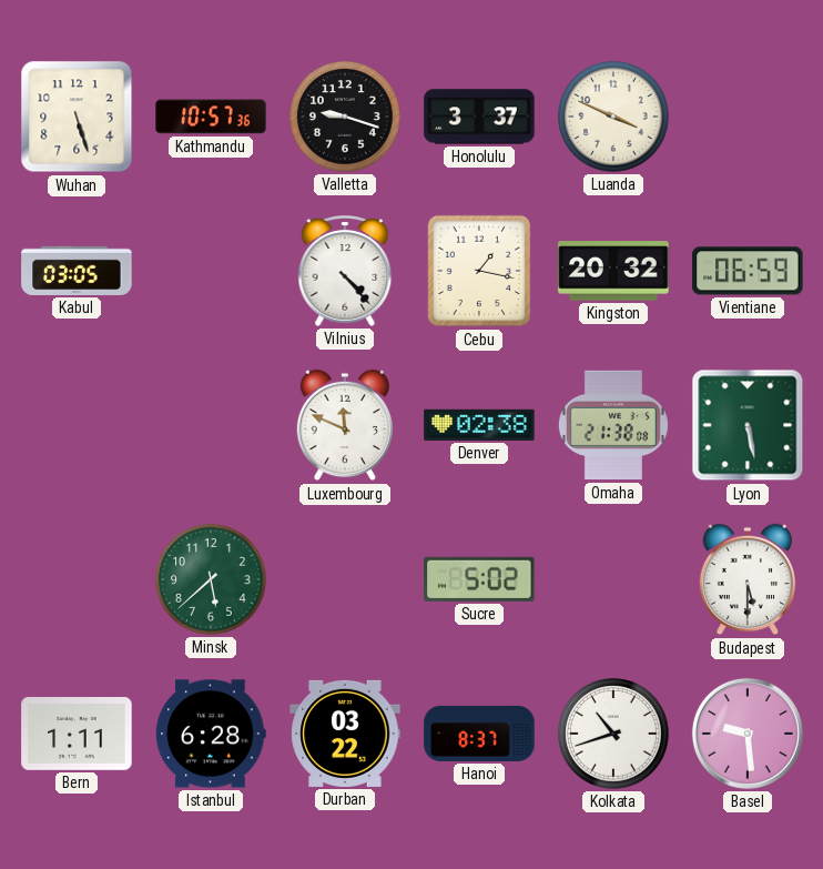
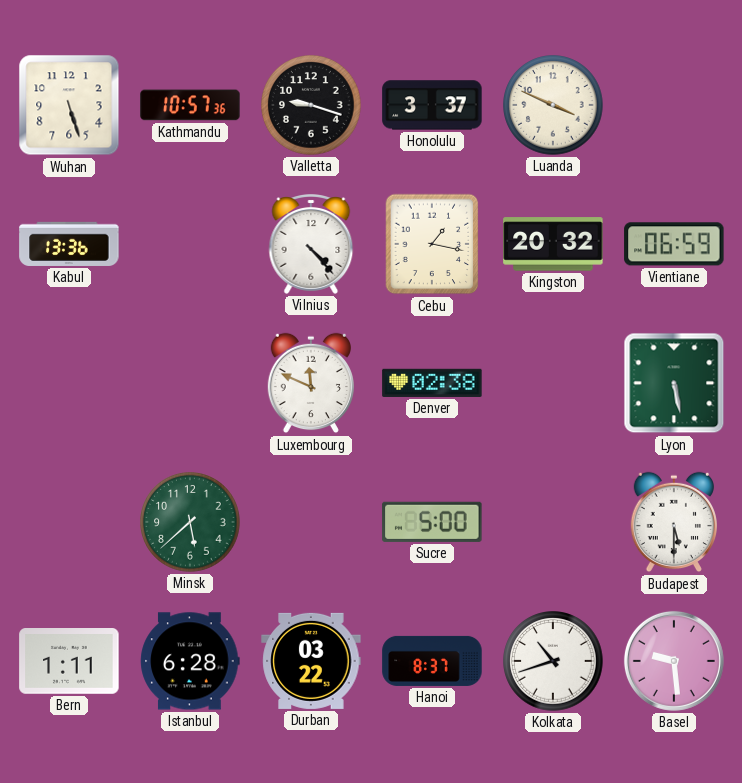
Kabul: 03:05 -> 13:36
Omaha: 21:38 -> none
Sucre: 5:02 -> 5:00
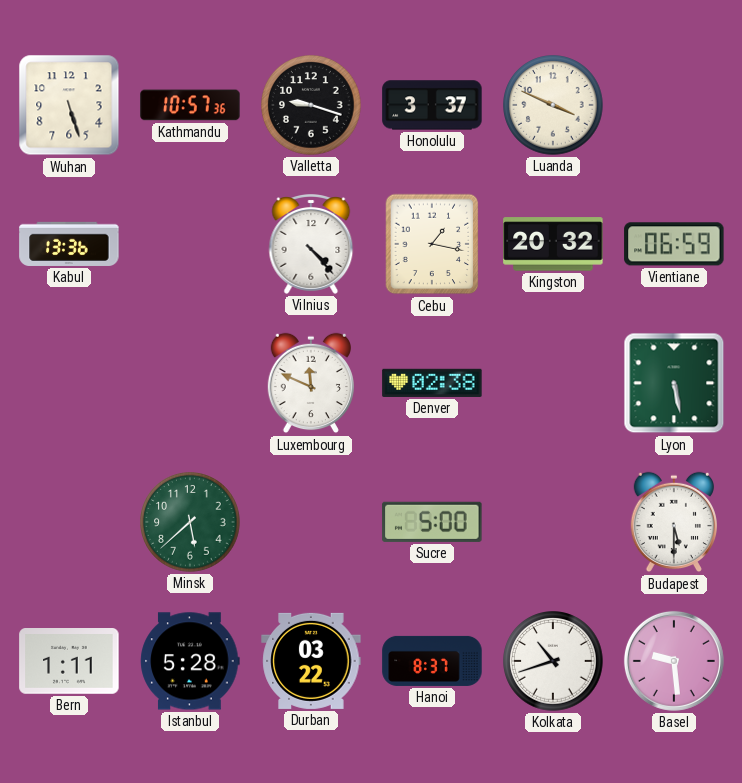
Istanbul: 6:28 -> 5:28
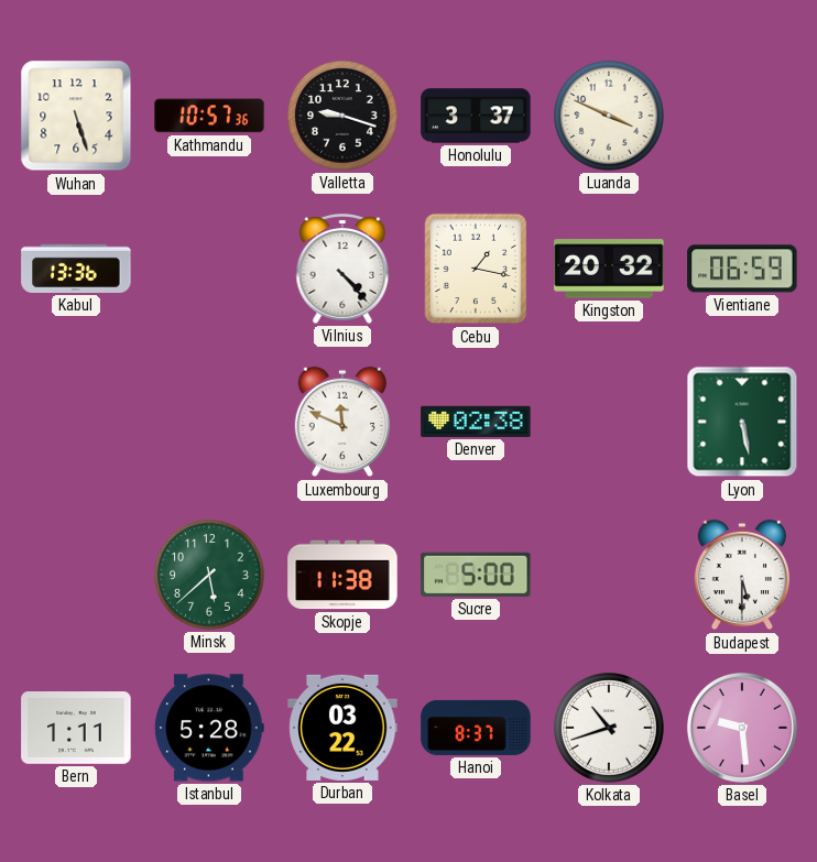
Skopje: none -> 11:38
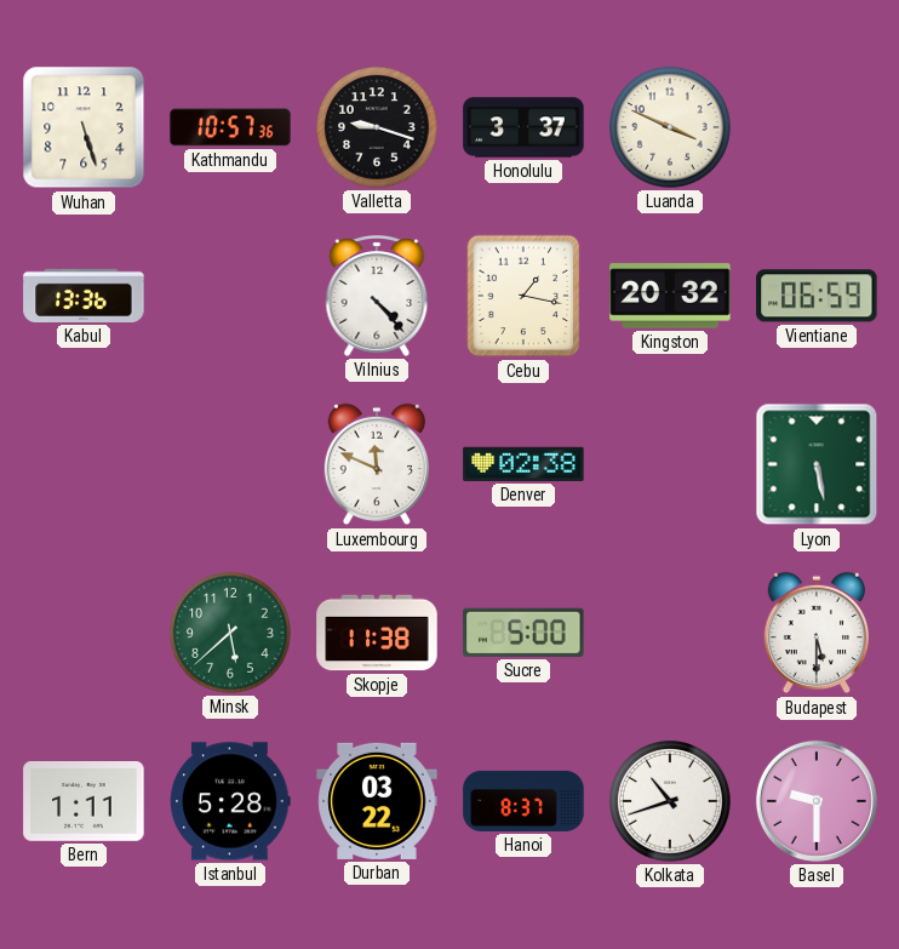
Basel: 9:29 -> 9:30
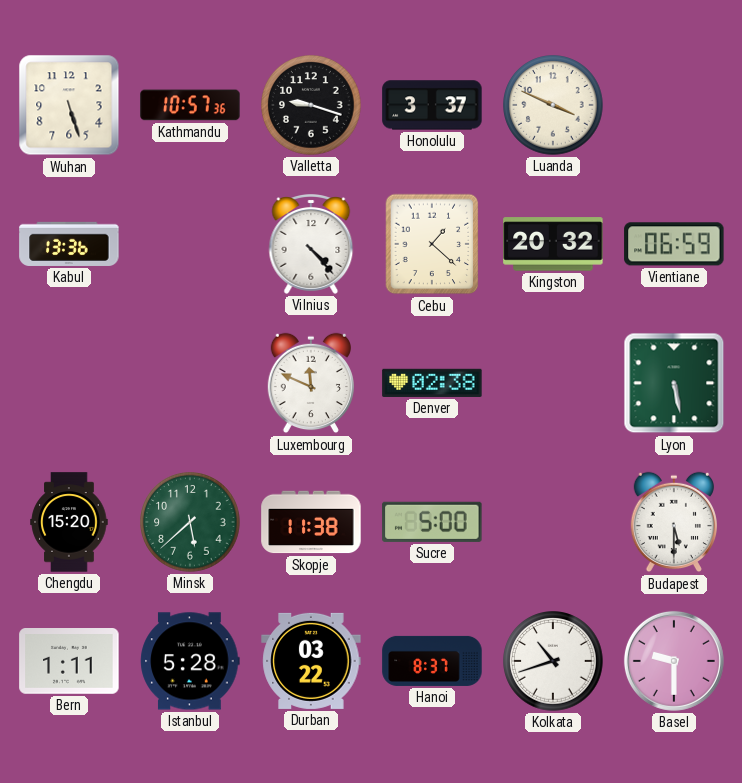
Cebu: 1:17 -> 1:22
Chengdu: none -> 15:20
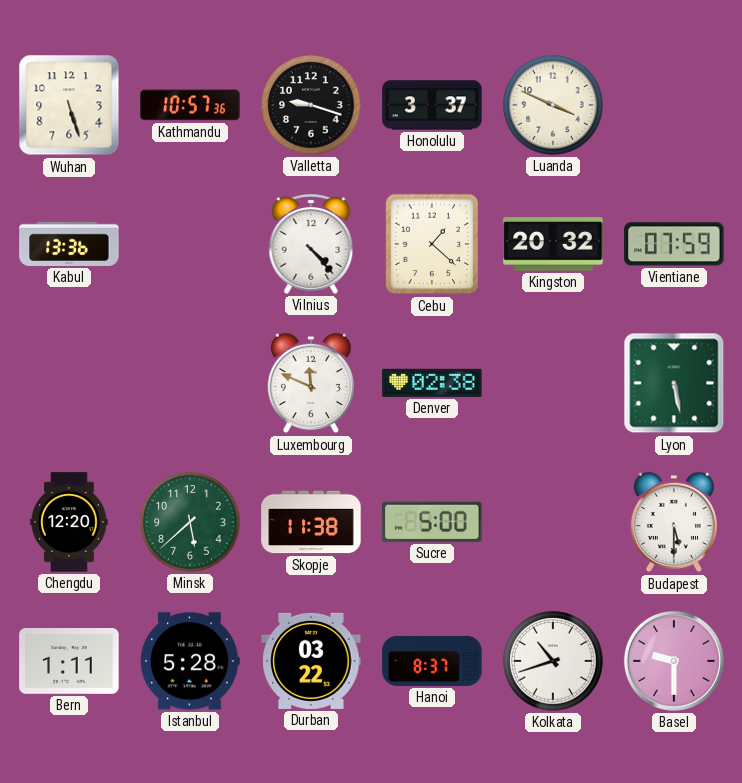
Vientiane: 06:59 -> 07:59
Chengdu: 15:20 -> 12:20
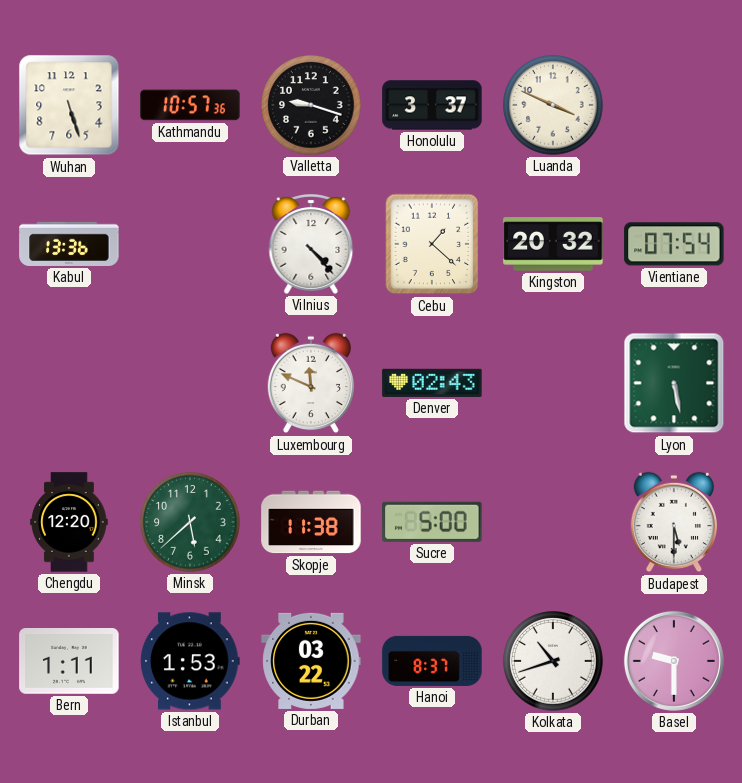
Vientiane: 07:59 -> 07:54
Denver: 02:38 -> 02:43
Istanbul: 5:28 -> 1:53
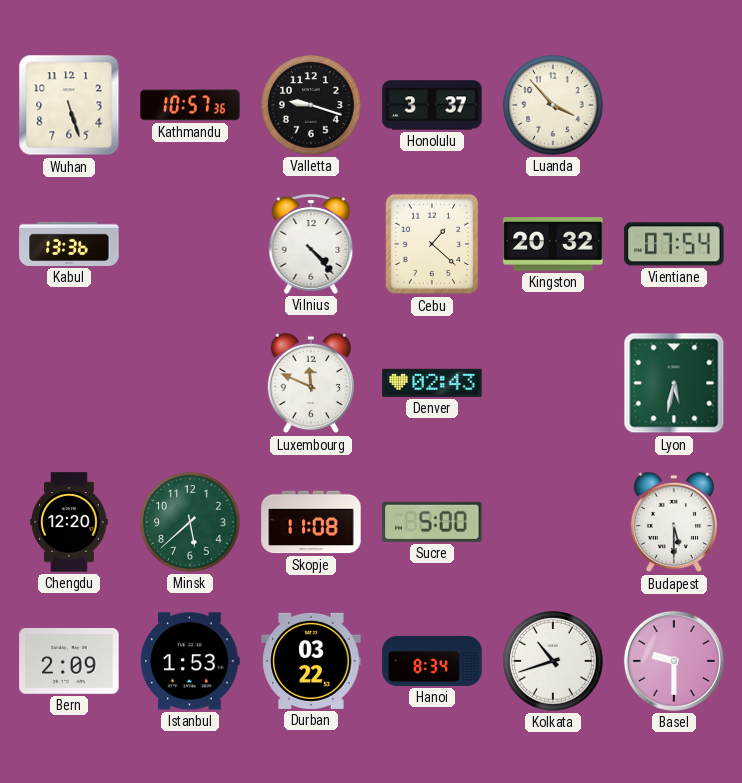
Luanda: 3:49 -> 3:53
Lyon: 5:28 -> 5:32
Skopje: 11:38 -> 11:08
Bern: 1:11 -> 2:09
Hanoi: 8:37 -> 8:34
